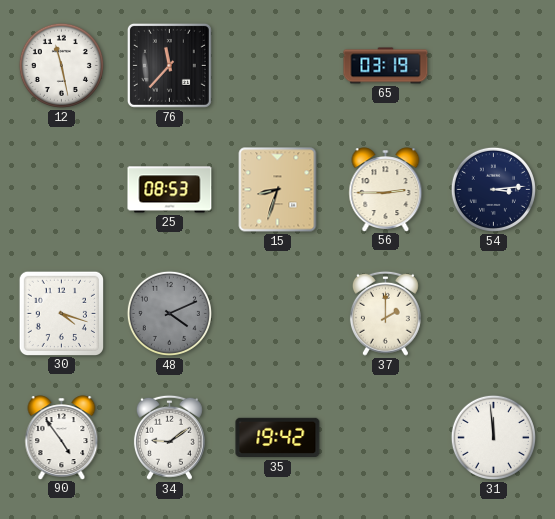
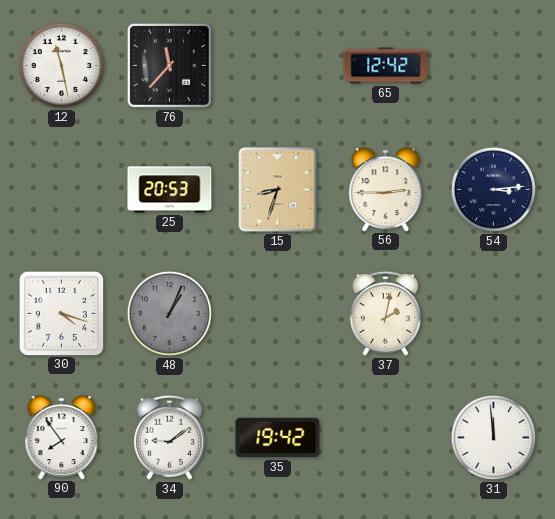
65: 03:19 -> 12:42
25: 08:53 -> 20:53
48: 4:11 -> 1:04
37: 2:00 -> 2:02
90: 4:54 -> 7:54
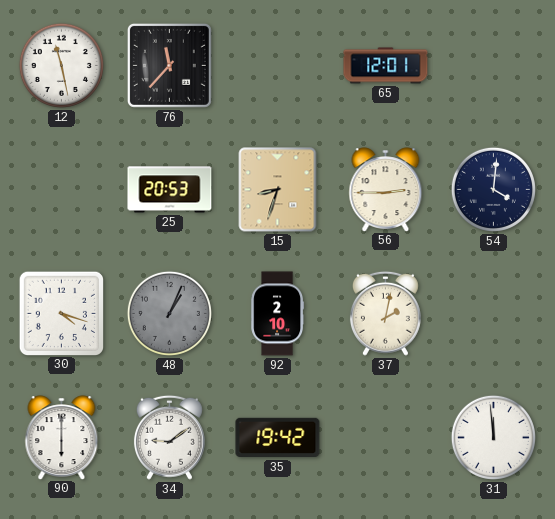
65: 12:42 -> 12:01
54: 3:14 -> 4:01
92: none -> 2:10
90: 7:54 -> 6:00
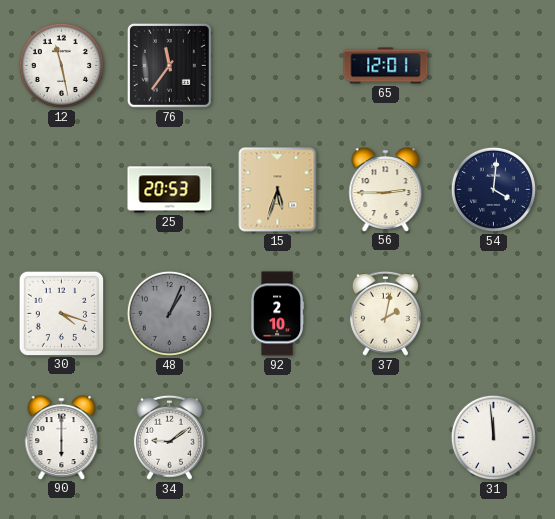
76: 11:37 -> 11:36
15: 8:33 -> 5:33
35: 19:42 -> none
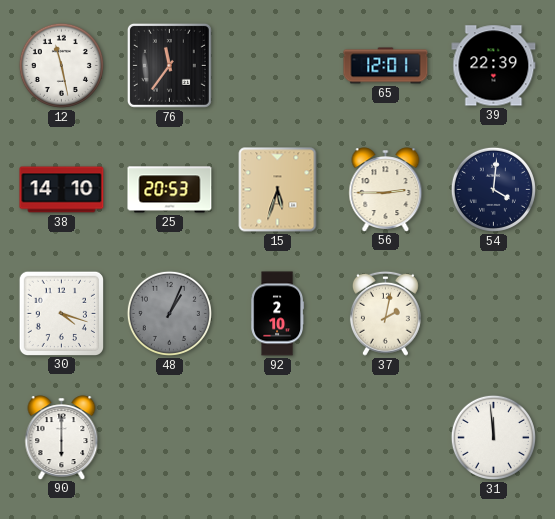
39: none -> 22:39
38: none -> 14:10
34: 9:09 -> none
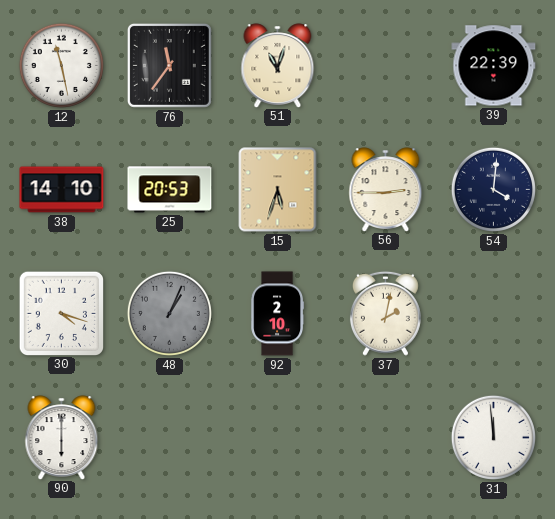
51: none -> 11:03
65: 12:01 -> none
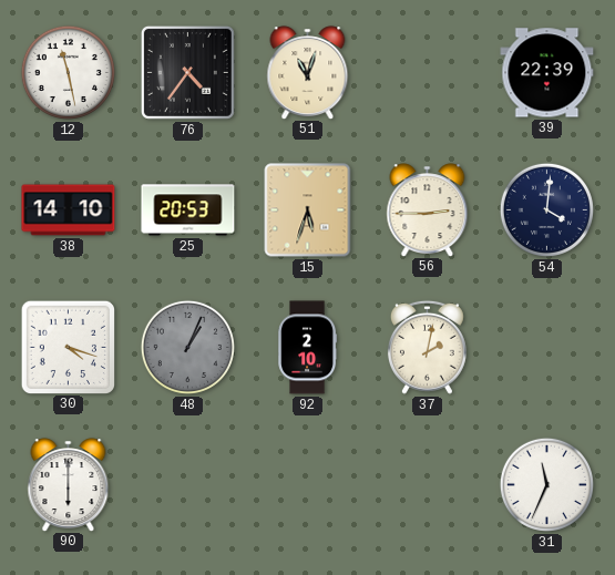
76: 11:36 -> 4:36
31: 11:59 -> 11:34
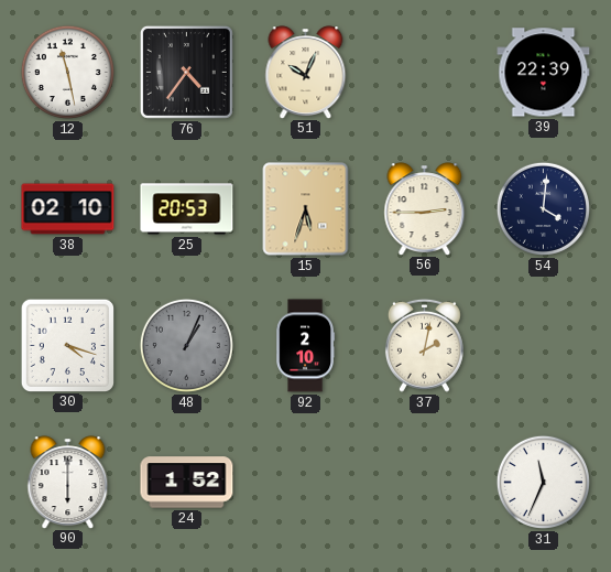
51: 11:03 -> 10:04
38: 14:10 -> 02:10
24: none -> 1:52
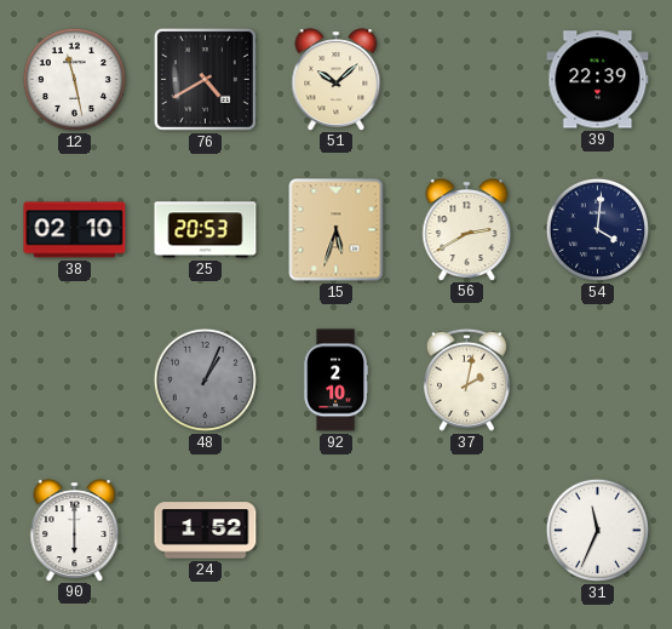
76: 4:36 -> 4:40
51: 10:04 -> 10:08
56: 2:45 -> 2:40
30: 4:18 -> none
